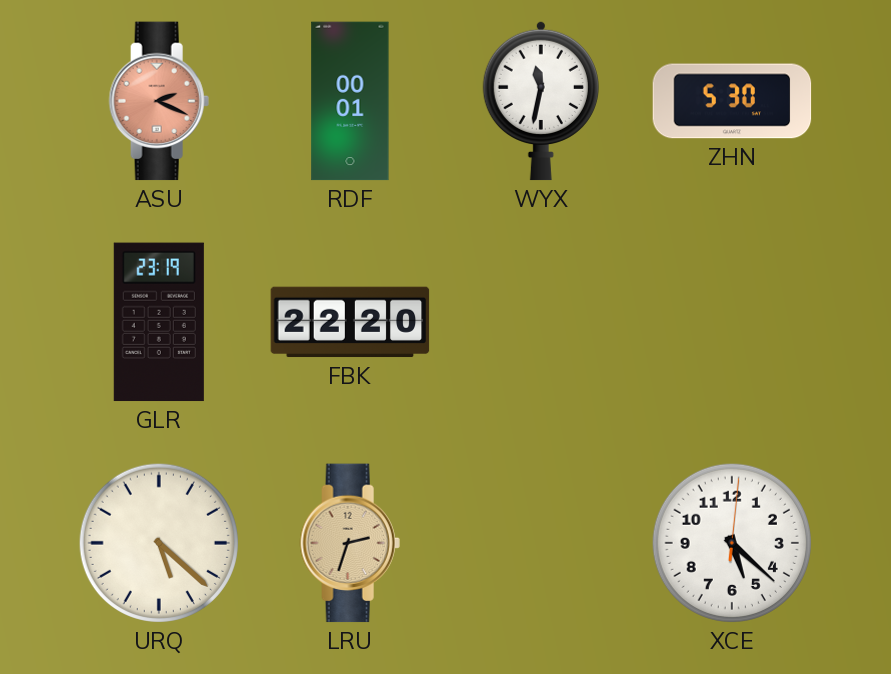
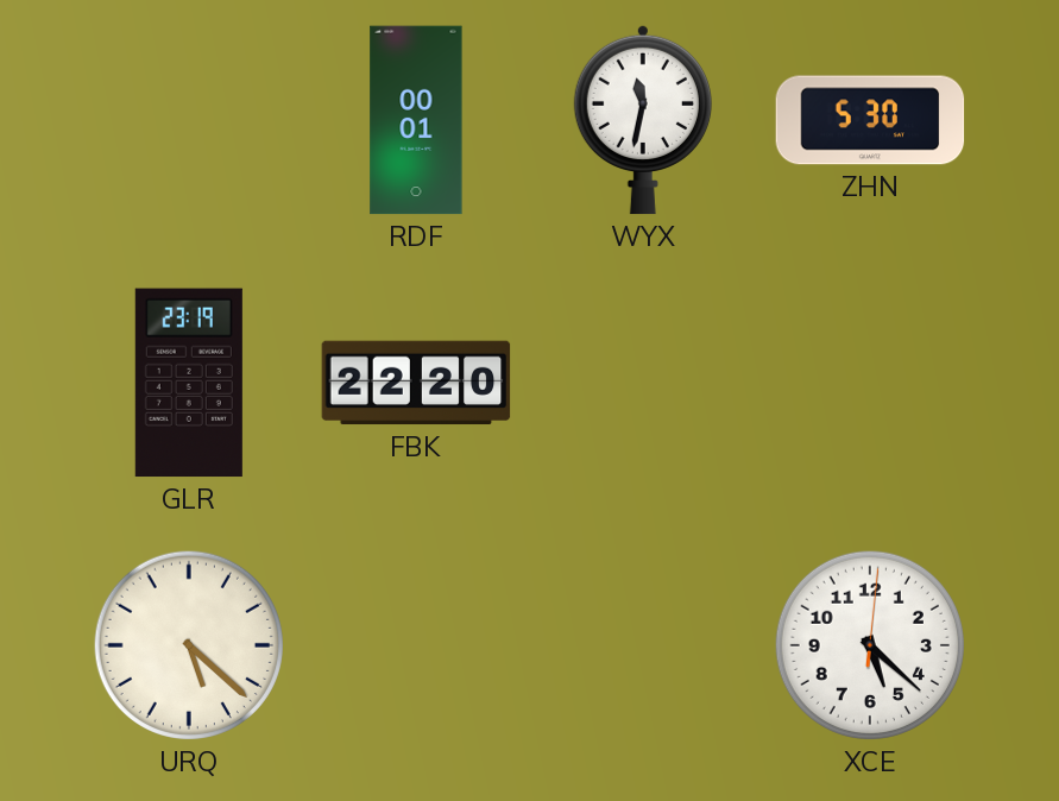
ASU: 2:19 -> none
LRU: 2:33 -> none
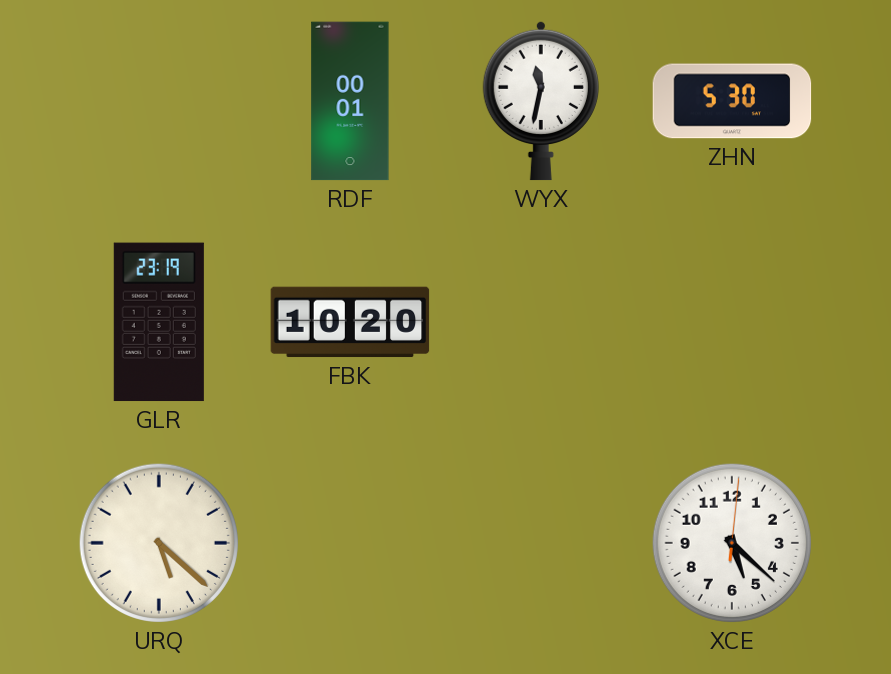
FBK: 22:20 -> 10:20
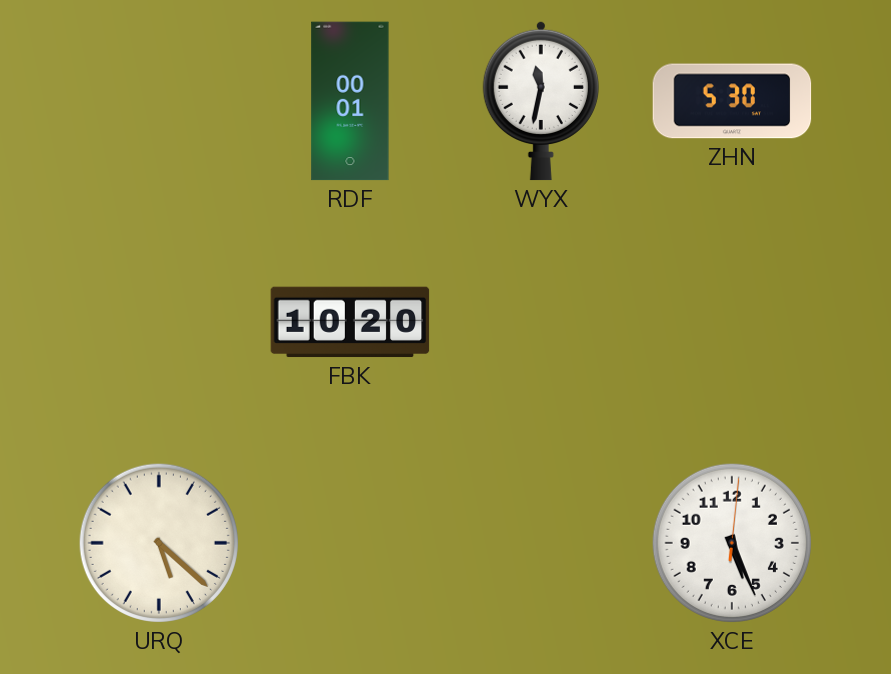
GLR: 23:19 -> none
XCE: 5:22 -> 5:26
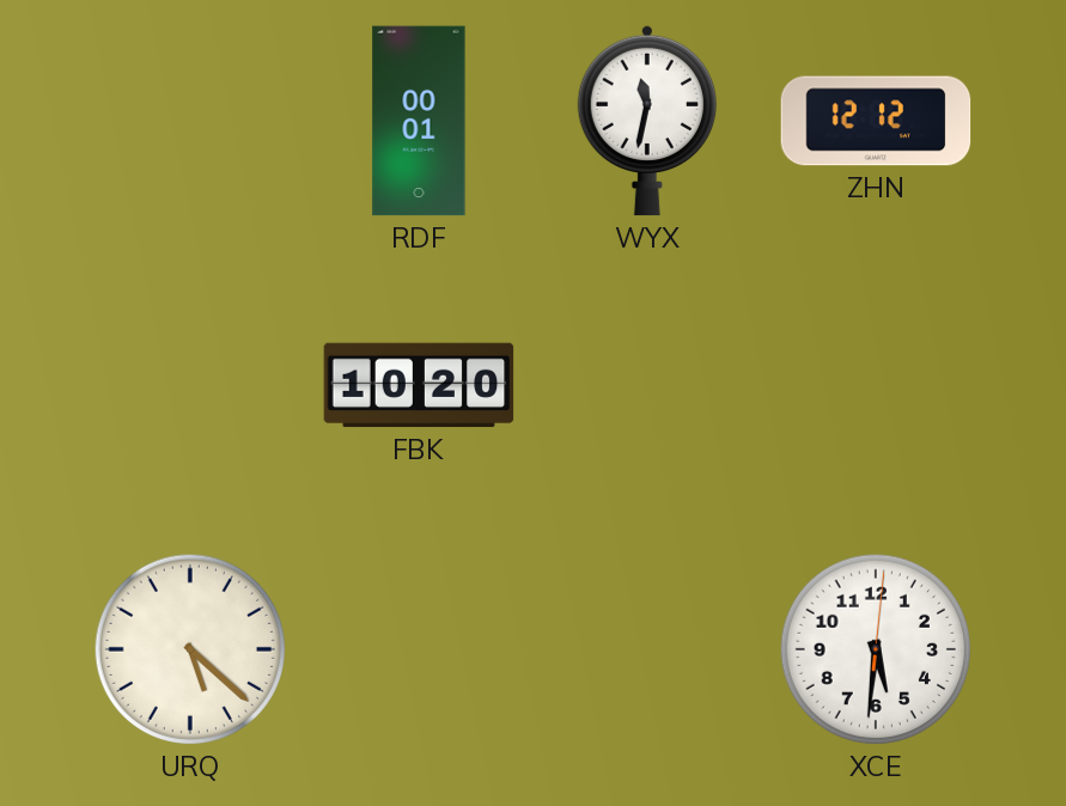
ZHN: 5:30 -> 12:12
XCE: 5:26 -> 5:31
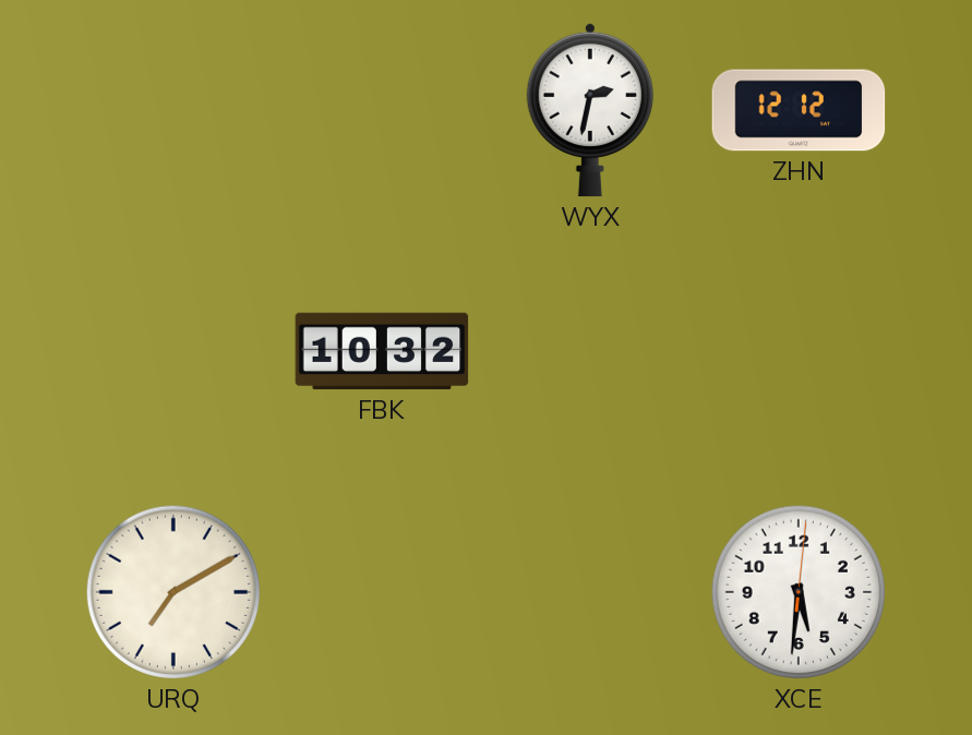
RDF: 00:01 -> none
WYX: 11:32 -> 2:32
FBK: 10:20 -> 10:32
URQ: 5:22 -> 7:10
